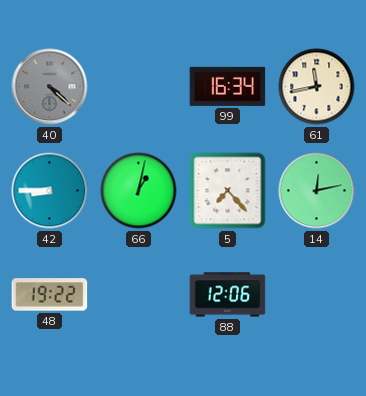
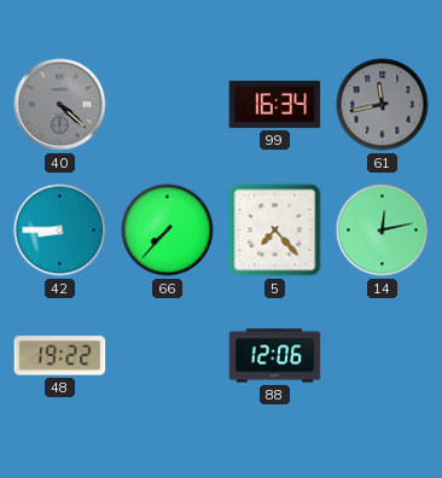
61 dial: cream -> grey
66: 1:02 -> 7:37
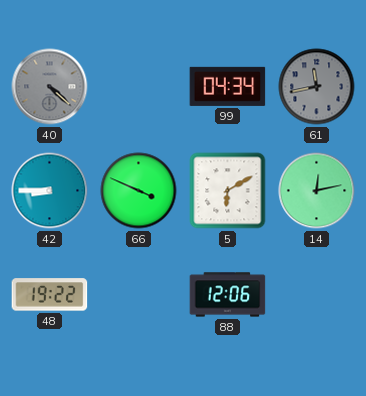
99: 16:34 -> 04:34
66: 7:37 -> 3:49
5: 7:23 -> 6:10
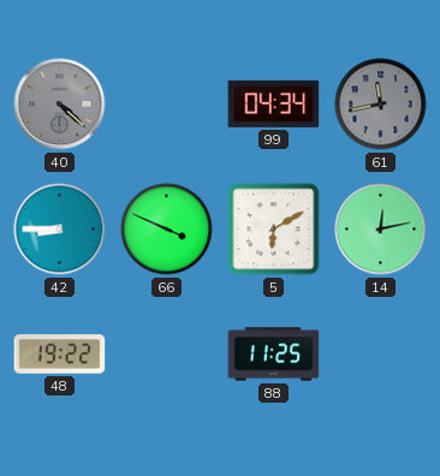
88: 12:06 -> 11:25
